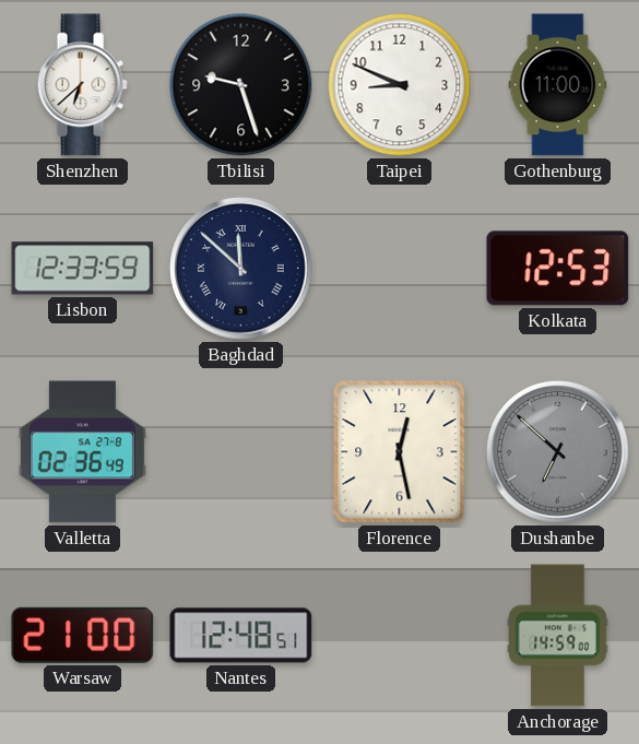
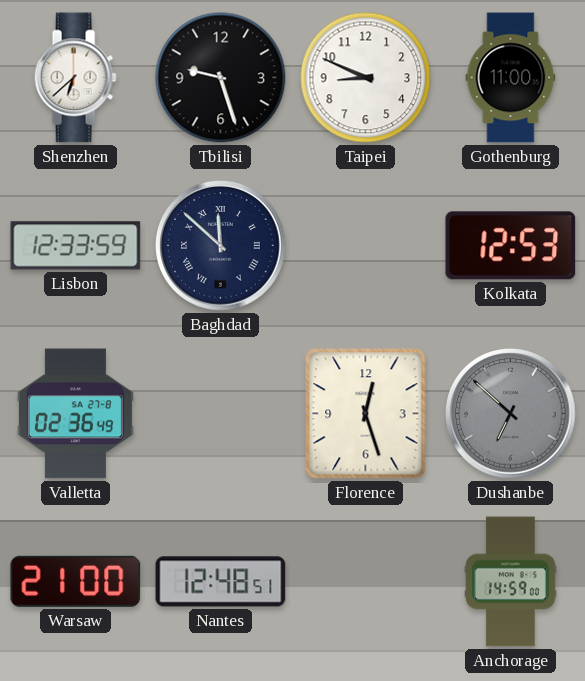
Florence: 12:28 -> 12:27
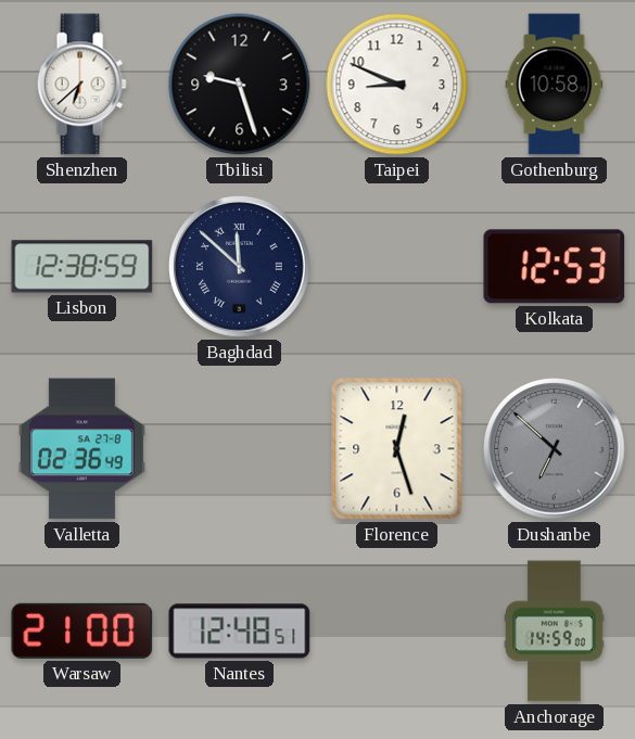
Gothenburg: 11:00 -> 10:58
Lisbon: 12:33 -> 12:38
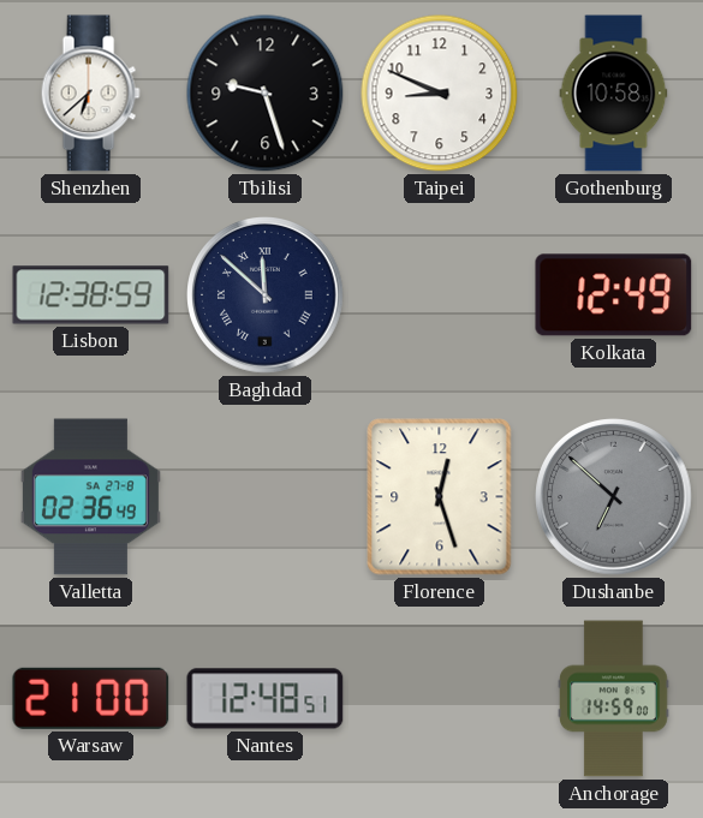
Kolkata: 12:53 -> 12:49
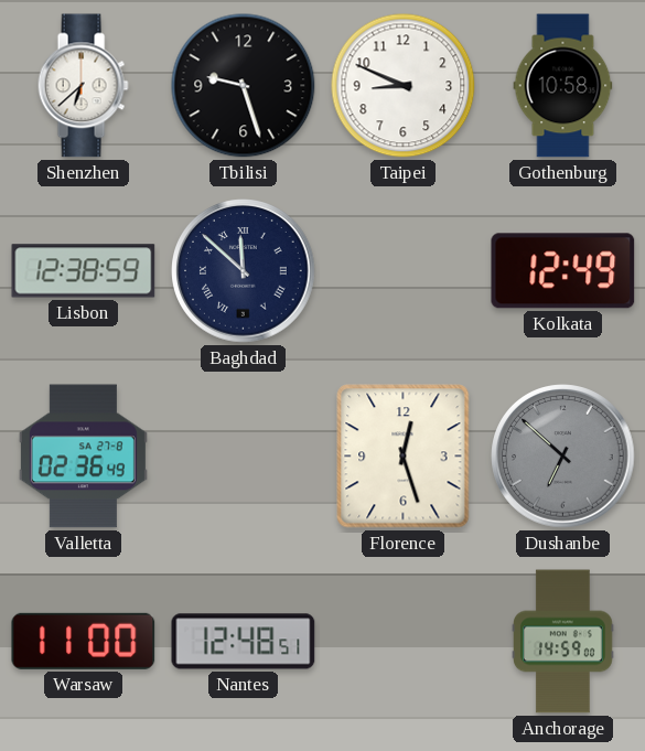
Warsaw: 21:00 -> 11:00
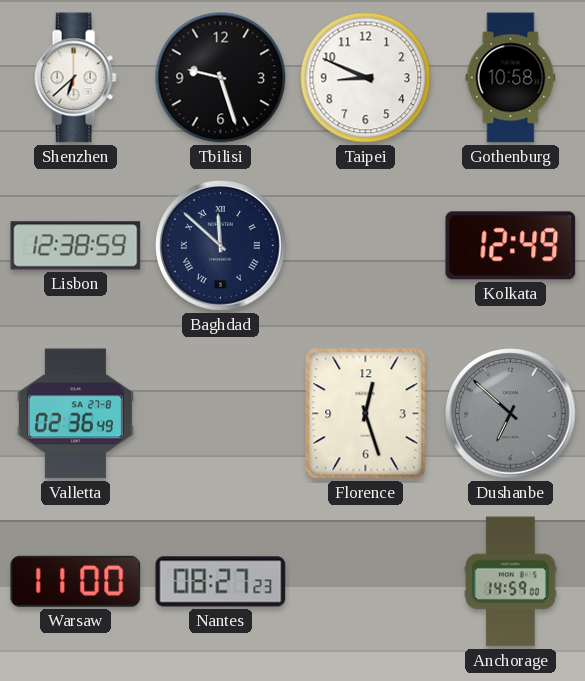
Nantes: 12:48 -> 08:27
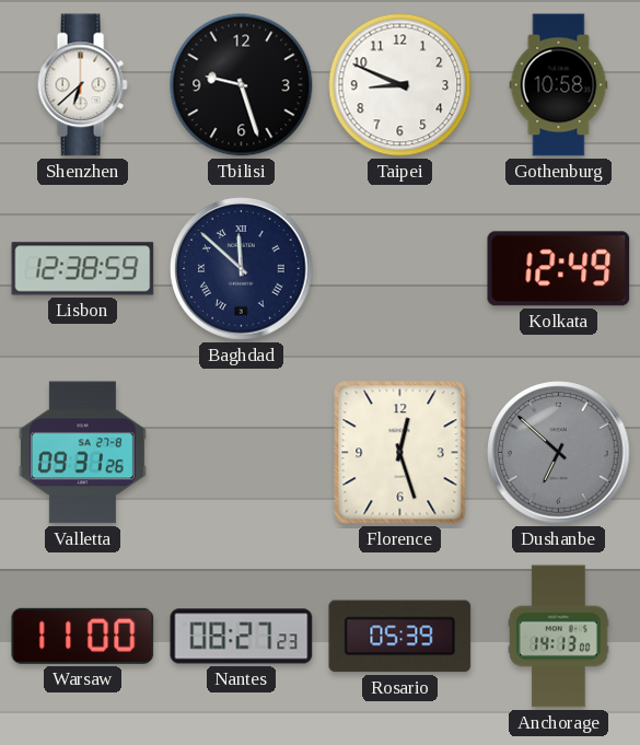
Valletta: 02:36 -> 09:31
Rosario: none -> 05:39
Anchorage: 14:59 -> 14:13
